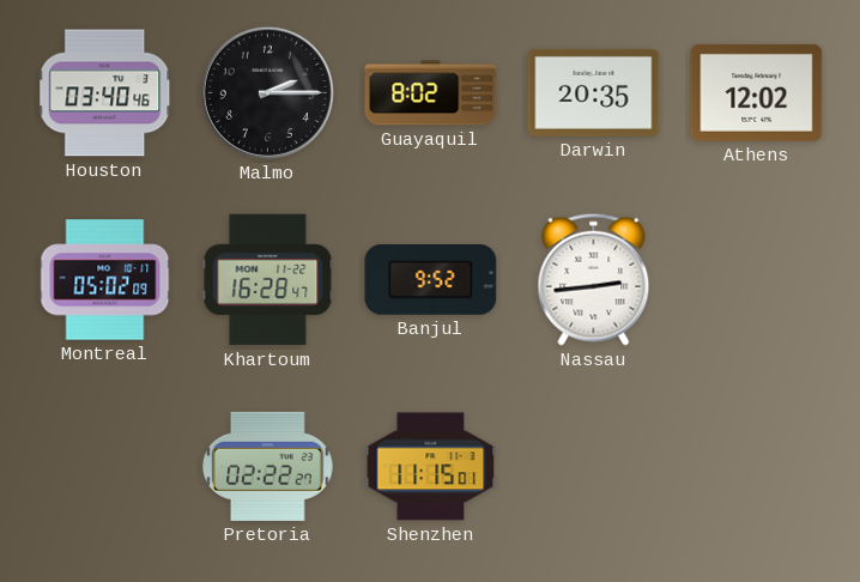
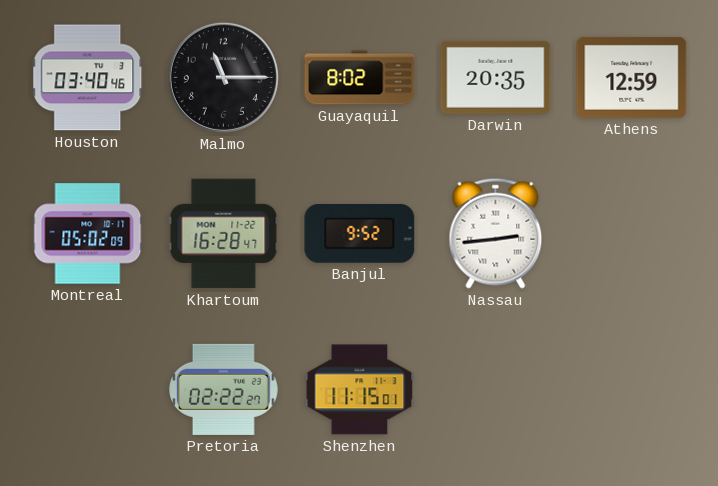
Malmo: 2:15 -> 11:15
Athens: 12:02 -> 12:59
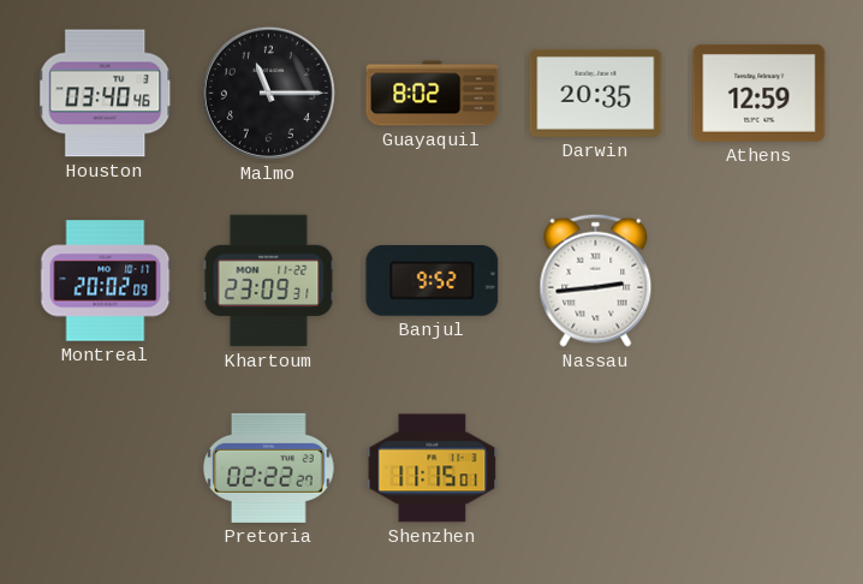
Montreal: 05:02 -> 20:02
Khartoum: 16:28 -> 23:09
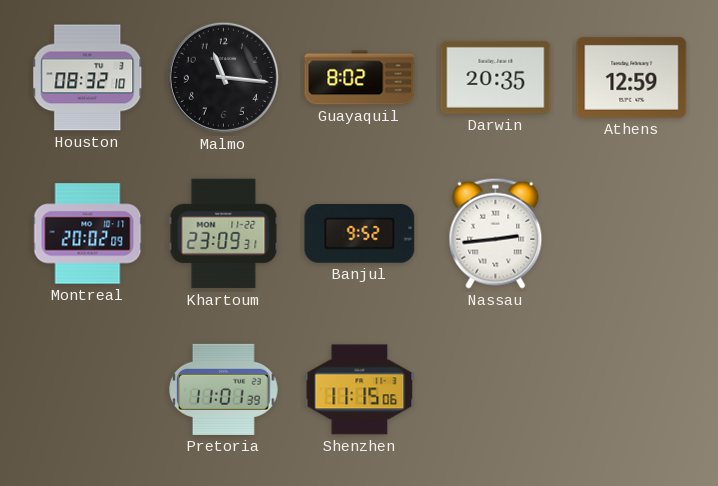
Houston: 03:40 -> 08:32
Malmo: 11:15 -> 11:16
Pretoria: 02:22 -> 11:01
Shenzhen: 11:15:01 -> 11:15:06
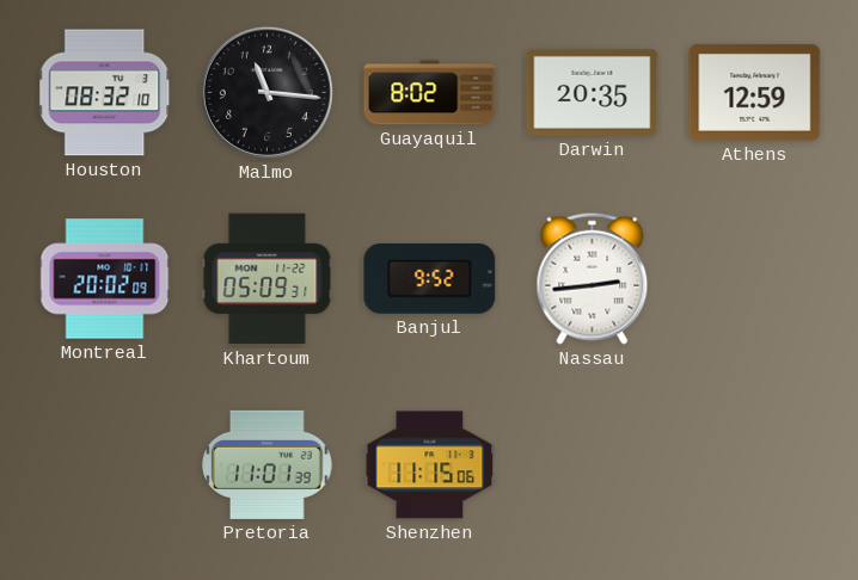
Khartoum: 23:09 -> 05:09
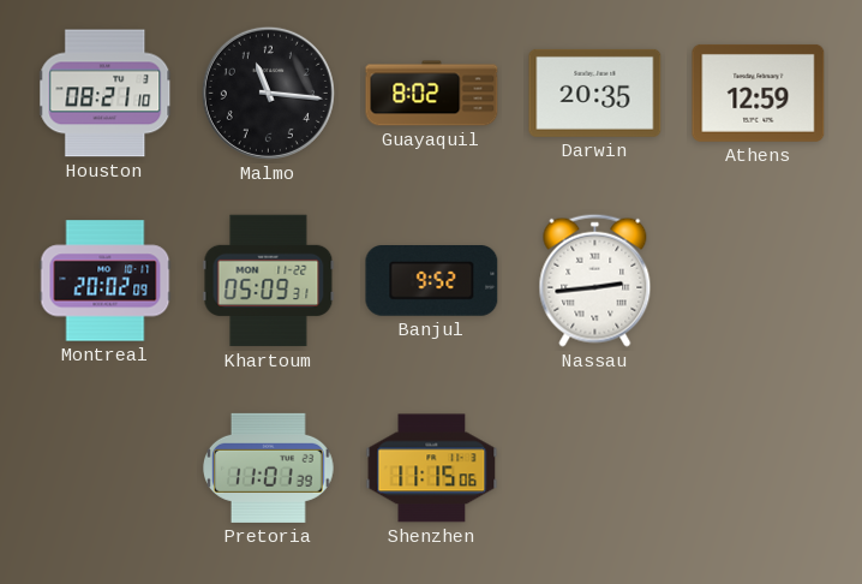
Houston: 08:32 -> 08:21
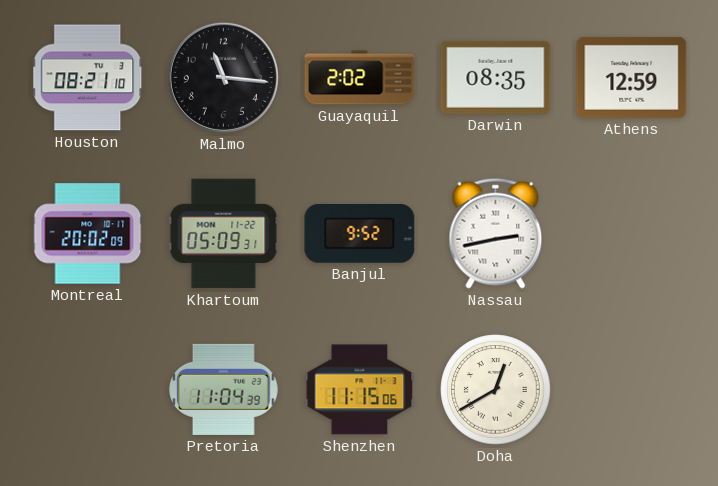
Guayaquil: 8:02 -> 2:02
Darwin: 20:35 -> 08:35
Nassau: 2:44 -> 2:43
Pretoria: 11:01 -> 11:04
Doha: none -> 12:40
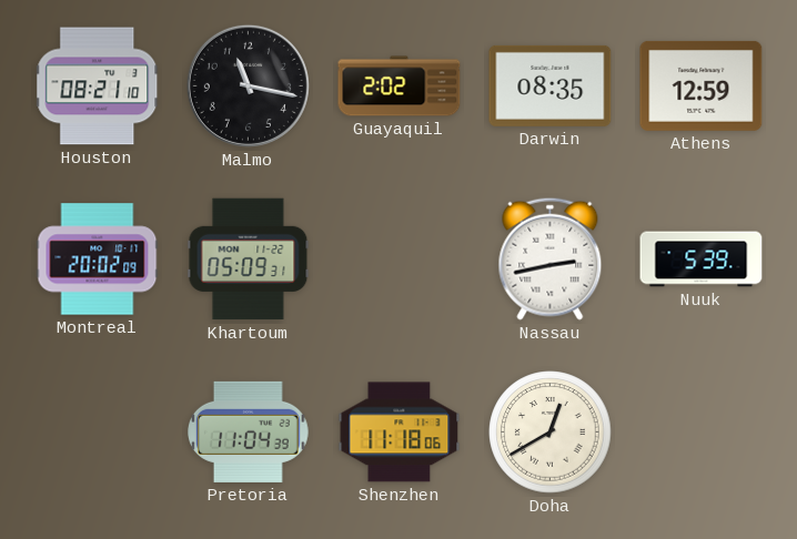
Malmo: 11:16 -> 11:17
Banjul: 9:52 -> none
Nuuk: none -> 5:39
Shenzhen: 11:15 -> 11:18
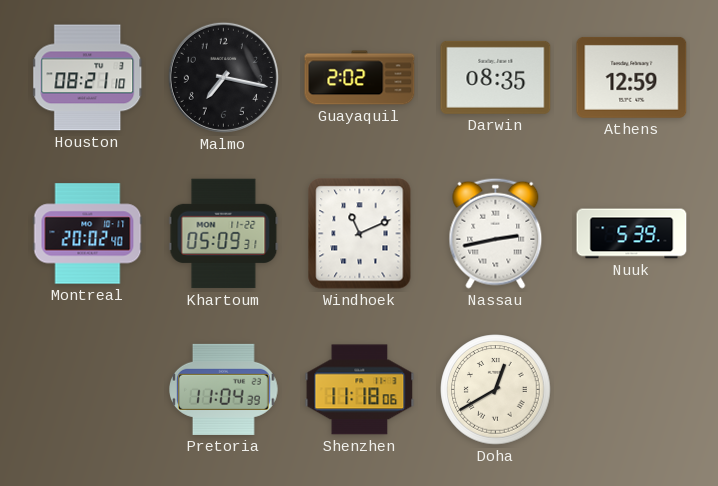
Malmo: 11:17 -> 7:17
Montreal: 20:02:09 -> 20:02:40
Windhoek: none -> 11:11
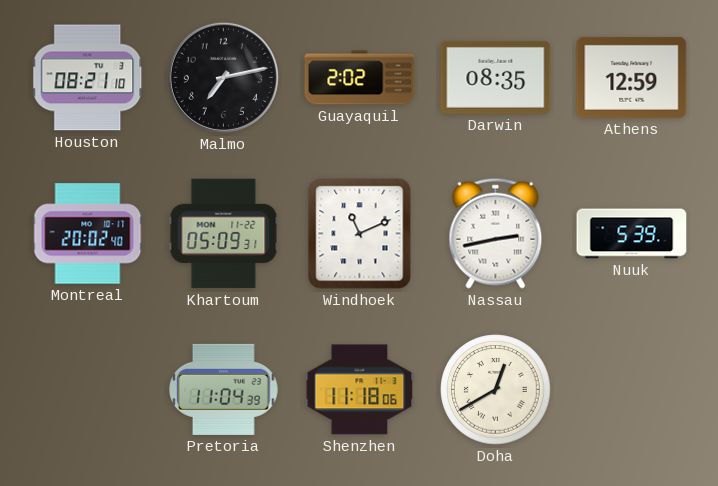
Malmo: 7:17 -> 7:13
